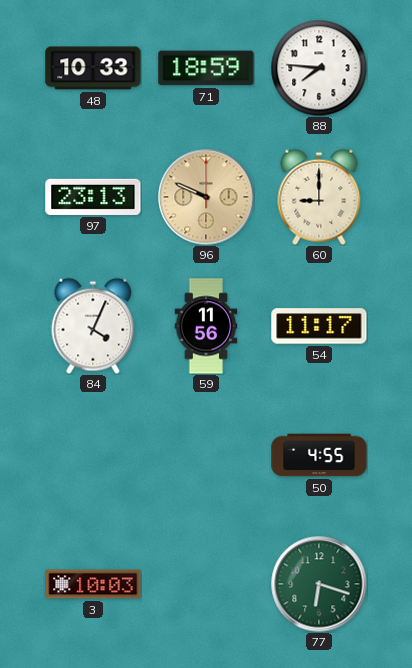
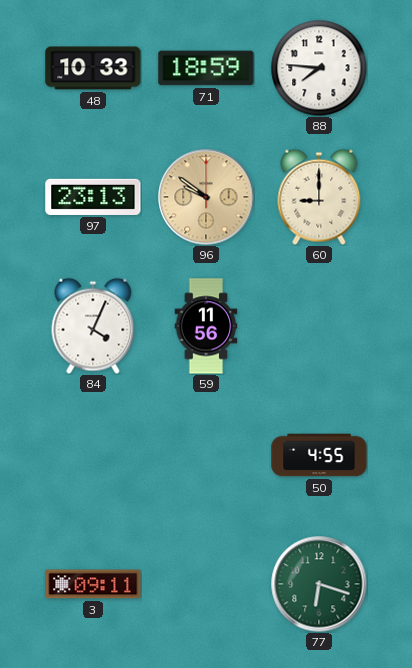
96: 9:49 -> 9:51
54: 11:17 -> none
3: 10:03 -> 09:11
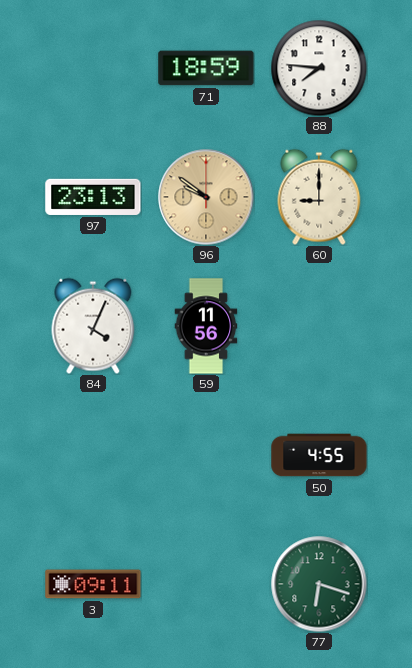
48: 10:33 -> none
